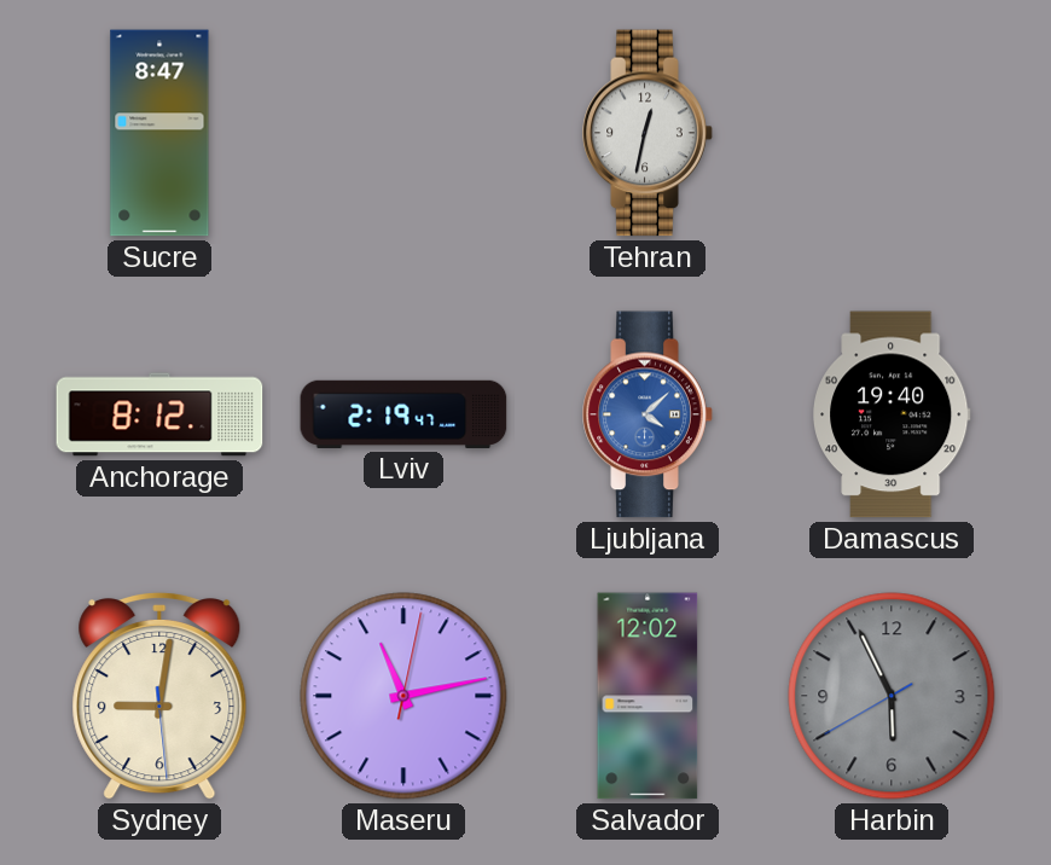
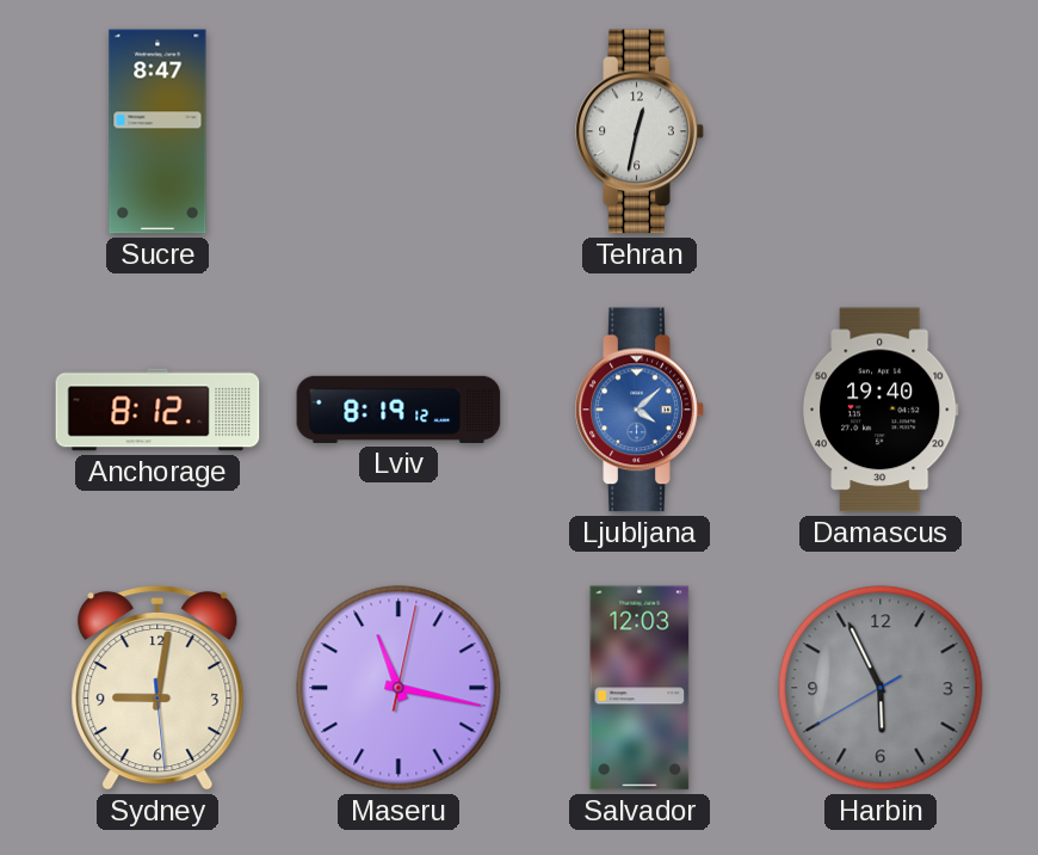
Lviv: 2:19 -> 8:19
Maseru: 11:13 -> 11:17
Salvador: 12:02 -> 12:03
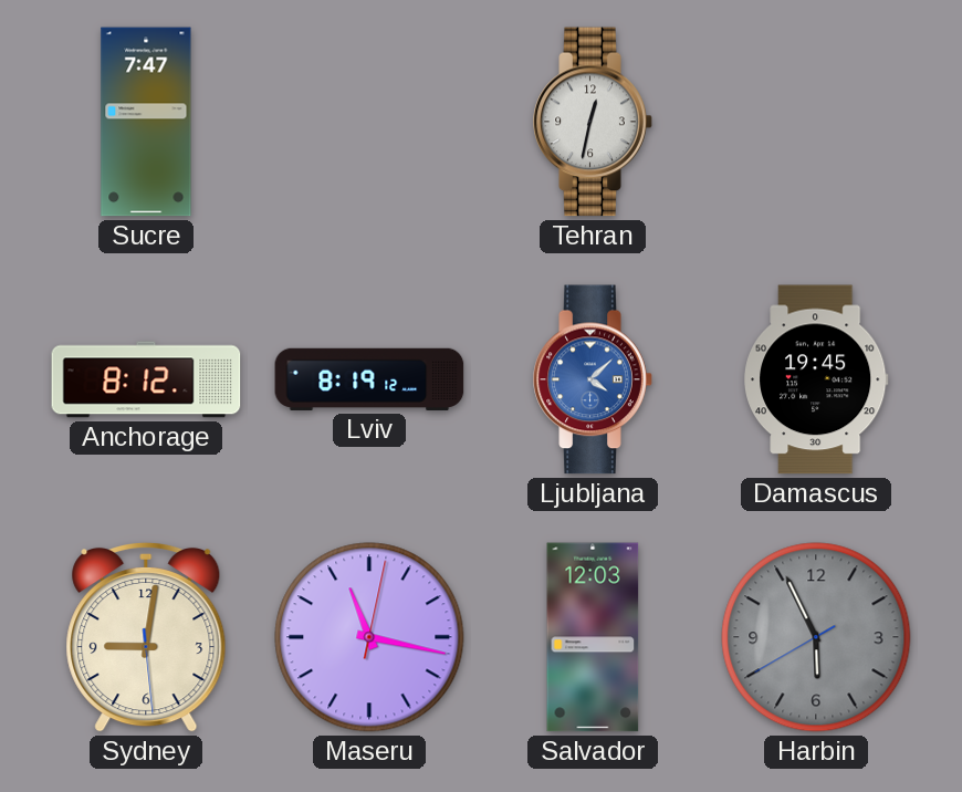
Sucre: 8:47 -> 7:47
Damascus: 19:40 -> 19:45
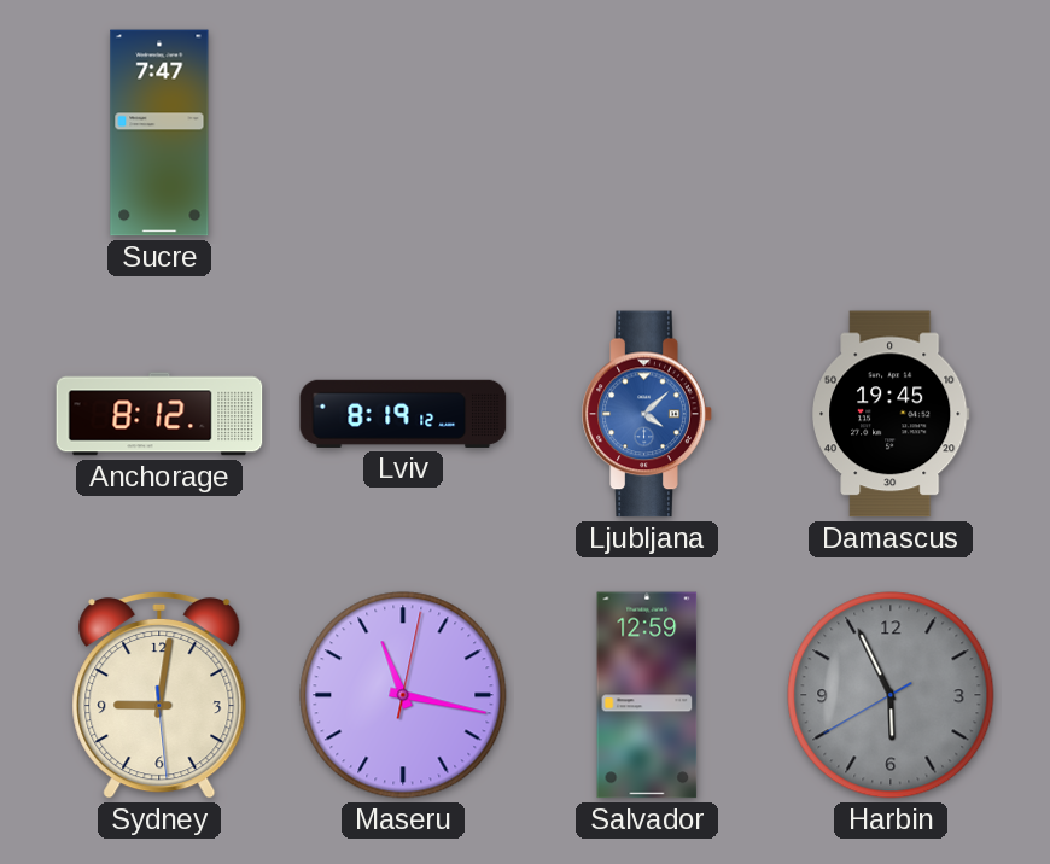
Tehran: 12:32 -> none
Salvador: 12:03 -> 12:59
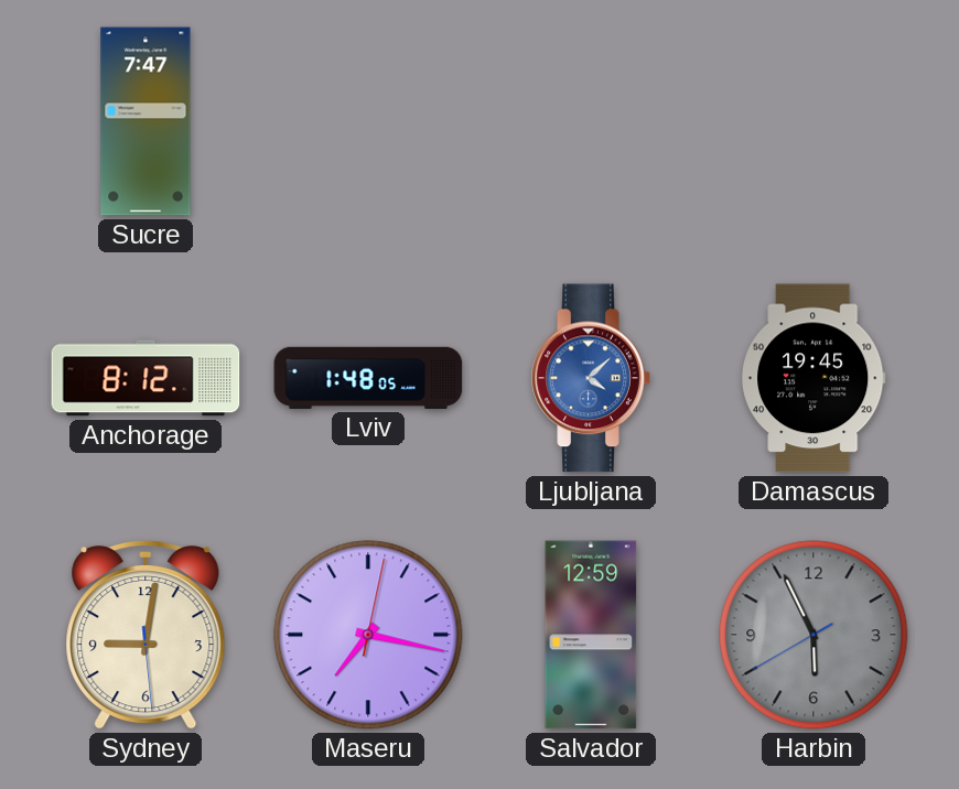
Lviv: 8:19 -> 1:48
Maseru: 11:17 -> 7:17
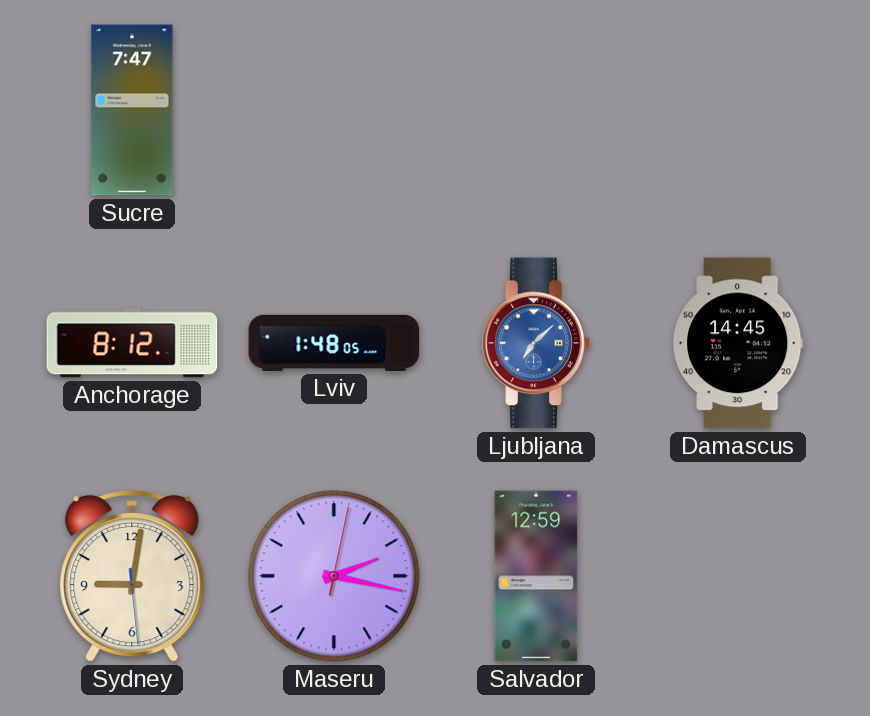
Ljubljana: 4:08 -> 7:08
Damascus: 19:45 -> 14:45
Maseru: 7:17 -> 2:17
Harbin: 5:55 -> none
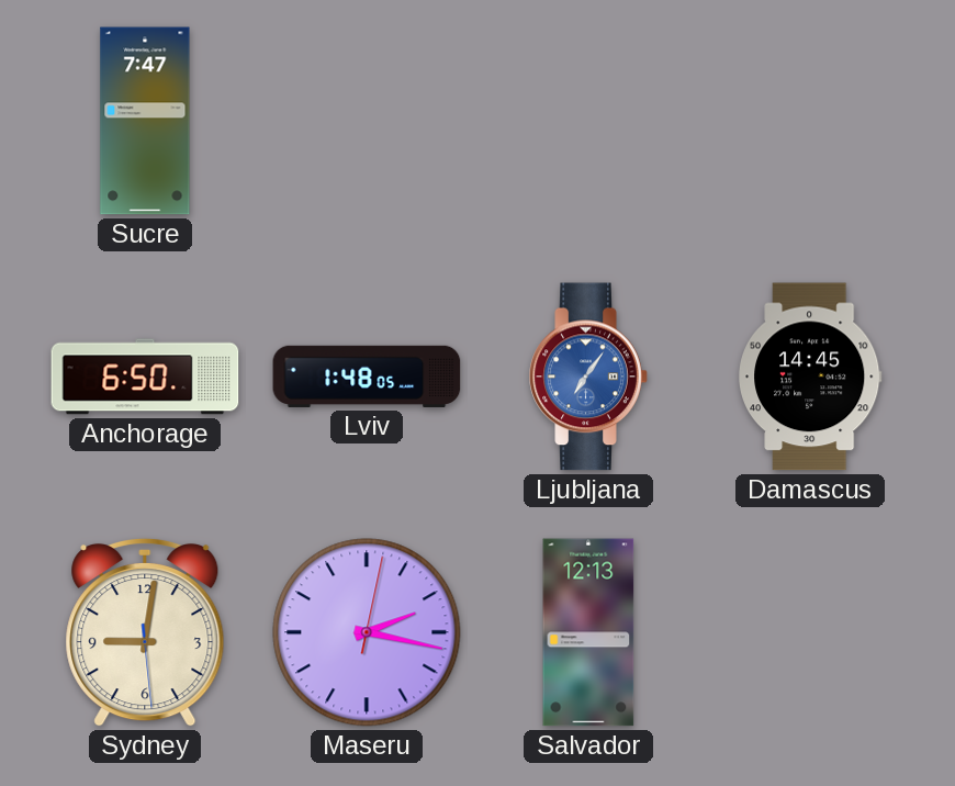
Anchorage: 8:12 -> 6:50
Ljubljana: 7:08 -> 7:06
Salvador: 12:59 -> 12:13
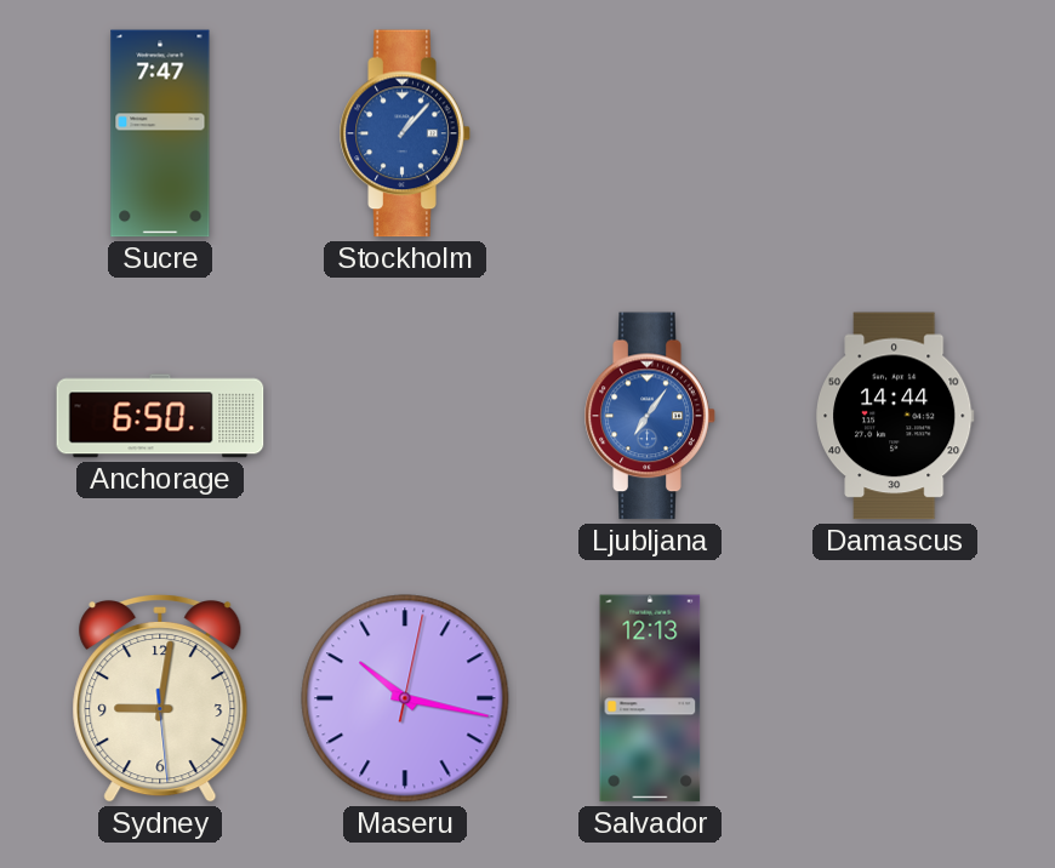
Stockholm: none -> 1:07
Lviv: 1:48 -> none
Damascus: 14:45 -> 14:44
Maseru: 2:17 -> 10:17
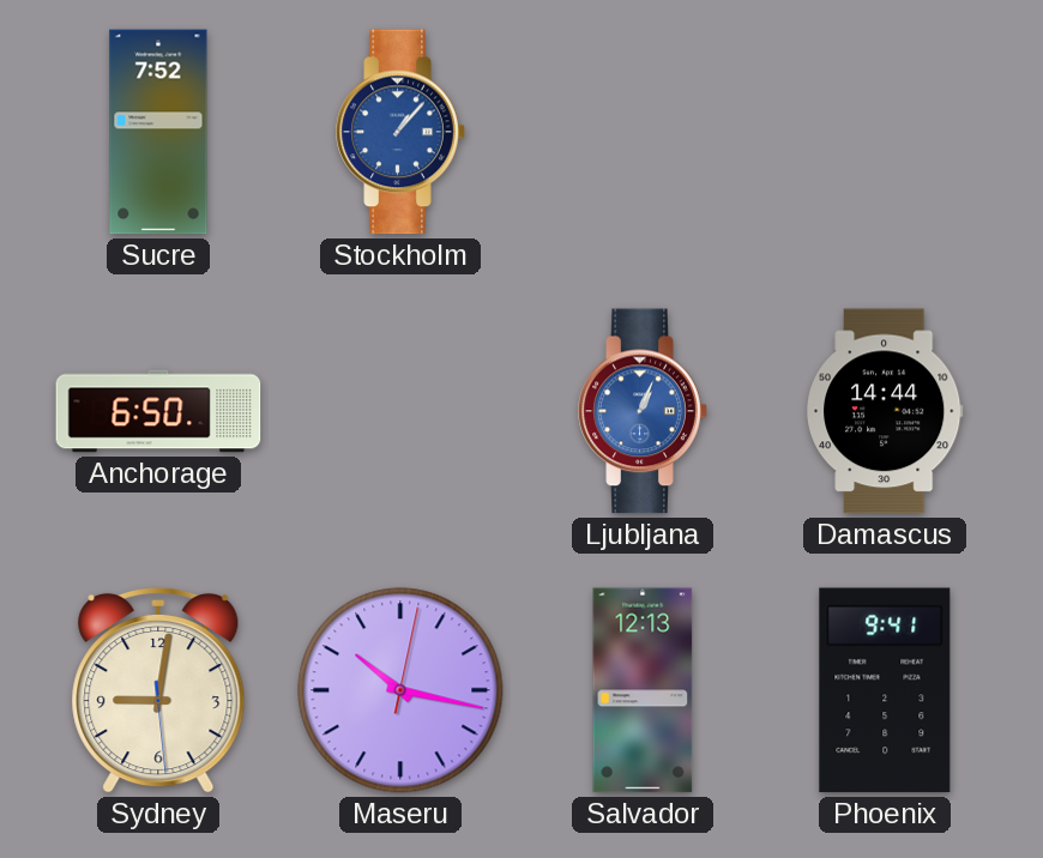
Sucre: 7:47 -> 7:52
Ljubljana: 7:06 -> 1:04
Phoenix: none -> 9:41
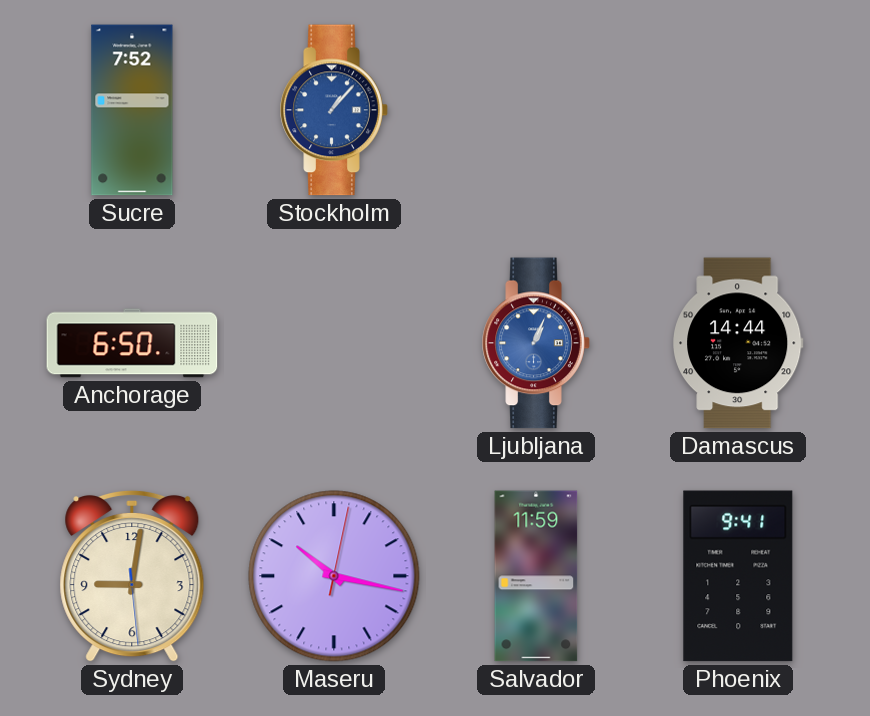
Salvador: 12:13 -> 11:59
